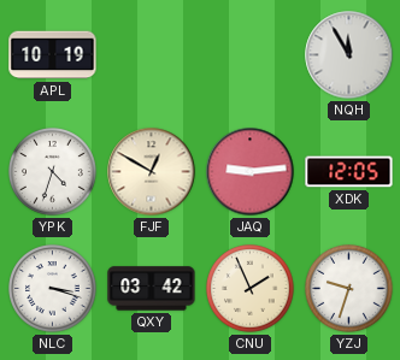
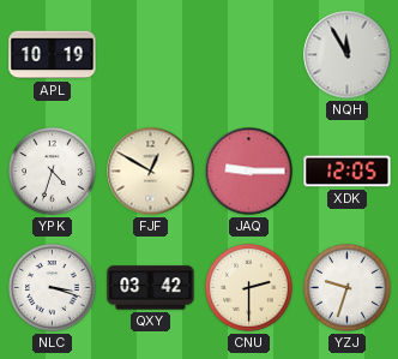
JAQ: 9:14 -> 9:15
CNU: 1:56 -> 2:30
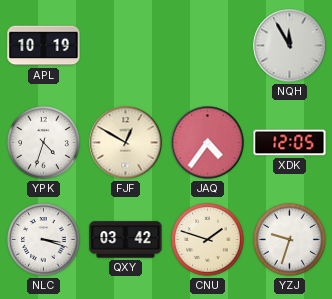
JAQ: 9:15 -> 4:36
CNU: 2:30 -> 1:48
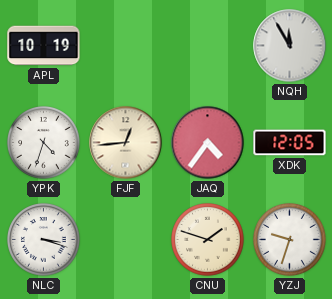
FJF: 12:50 -> 12:44
QXY: 03:42 -> none
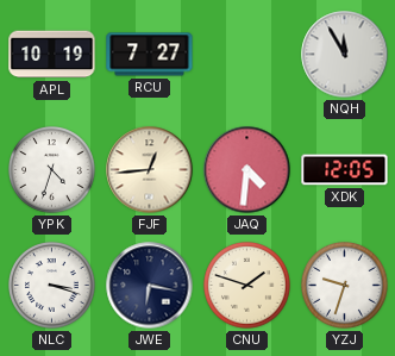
RCU: none -> 7:27
JAQ: 4:36 -> 4:31
JWE: none -> 6:17
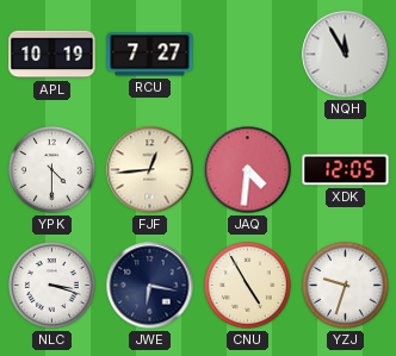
YPK: 4:33 -> 4:30
CNU: 1:48 -> 4:55
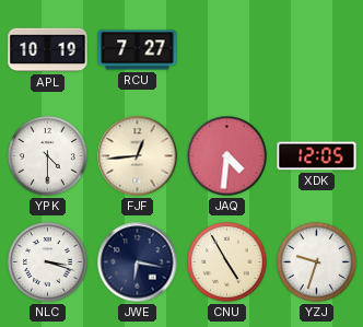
NQH: 11:55 -> none
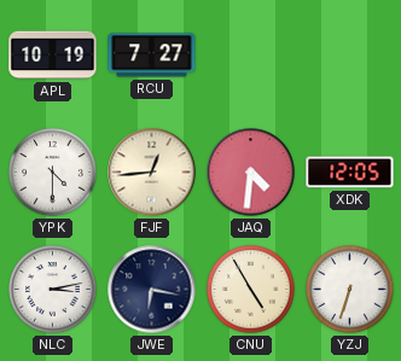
NLC: 3:18 -> 3:13
YZJ: 9:33 -> 6:33
